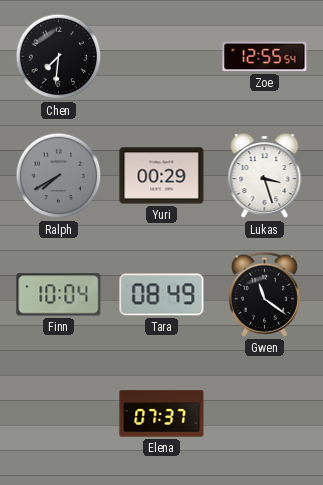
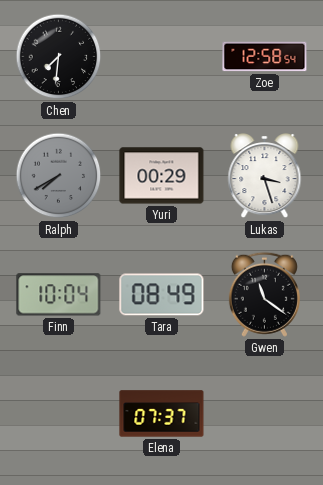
Zoe: 12:55 -> 12:58
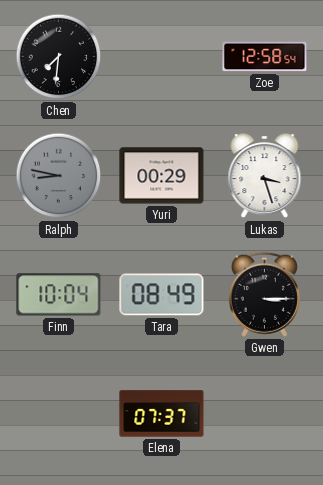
Ralph: 7:40 -> 8:47
Gwen: 11:21 -> 3:15
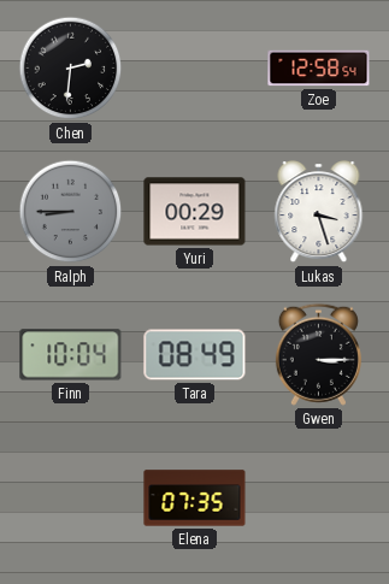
Chen: 7:31 -> 2:31
Ralph: 8:47 -> 8:45
Elena: 07:37 -> 07:35
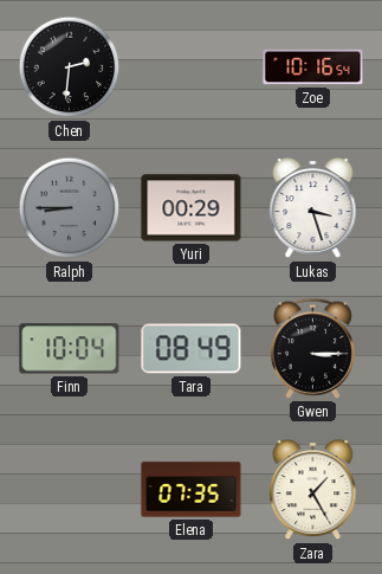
Zoe: 12:58 -> 10:16
Zara: none -> 1:25
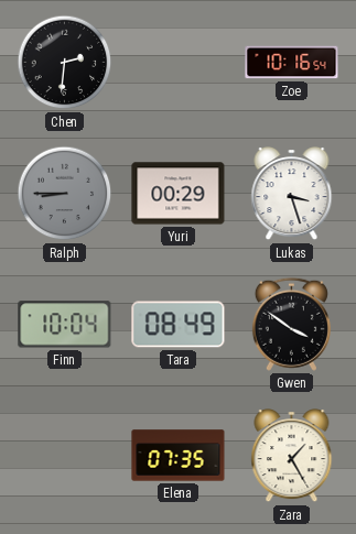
Gwen: 3:15 -> 3:51
